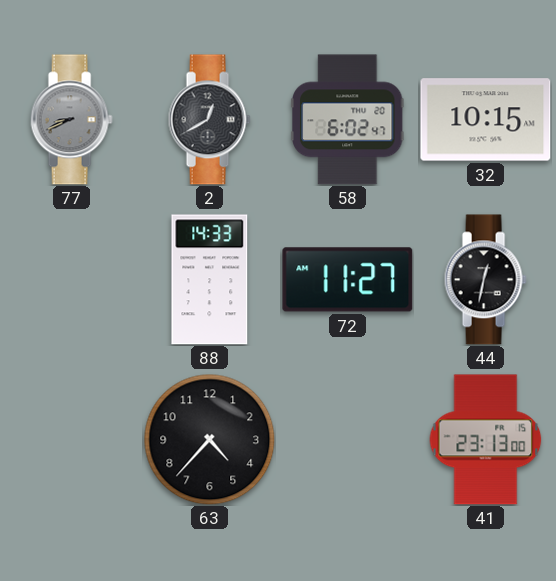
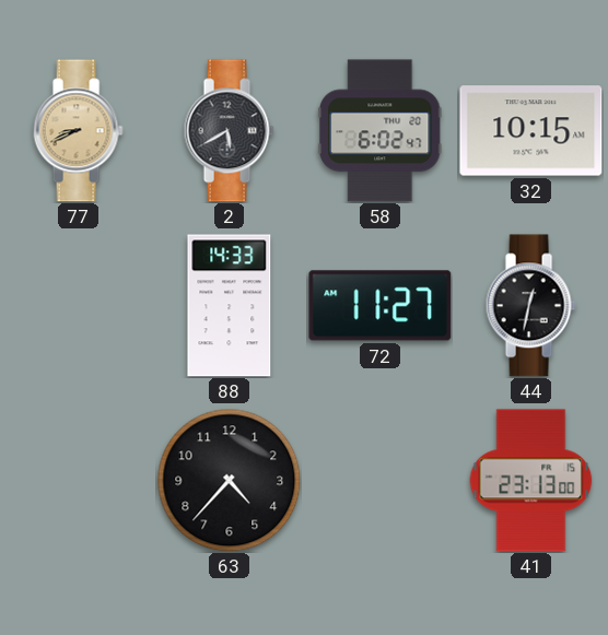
77 dial: grey -> champagne
2: 12:40 -> 5:40
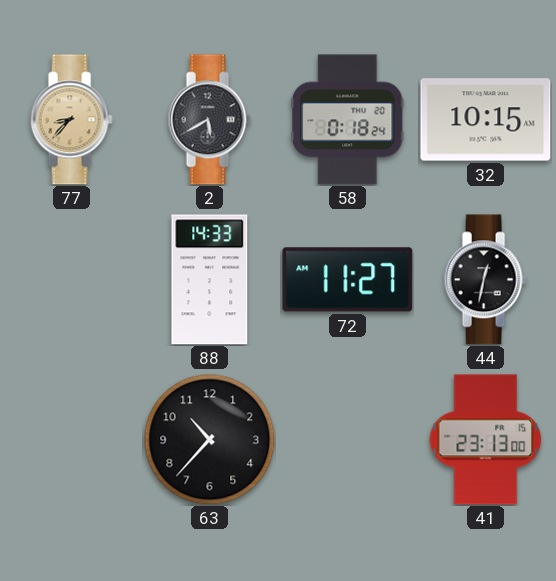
77: 8:41 -> 8:37
58: 6:02 -> 0:18
63: 4:37 -> 10:37
